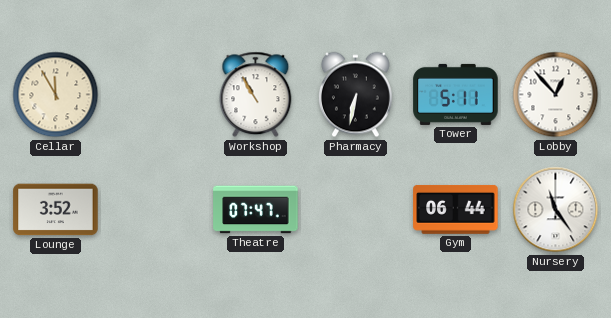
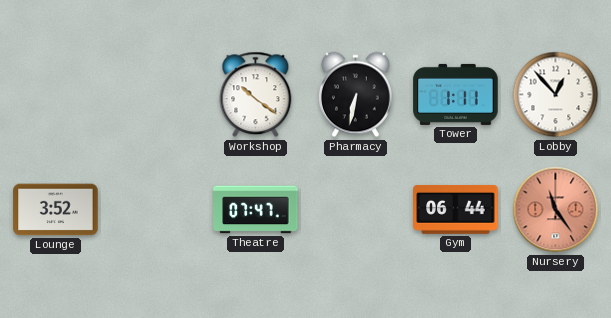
Cellar: 11:55 -> none
Workshop: 10:55 -> 10:21
Tower: 5:11 -> 1:11
Nursery dial: white -> salmon
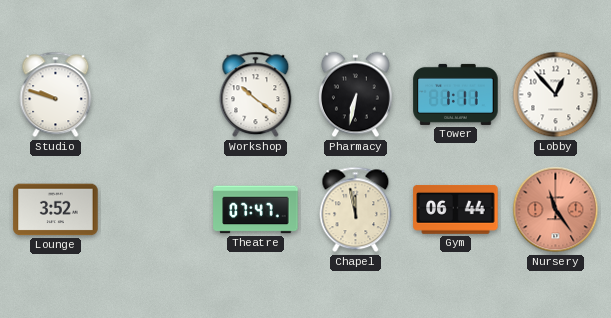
Studio: none -> 9:48
Chapel: none -> 11:58
